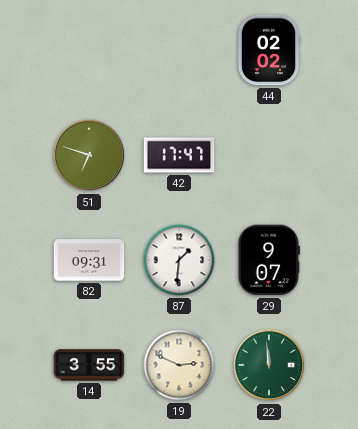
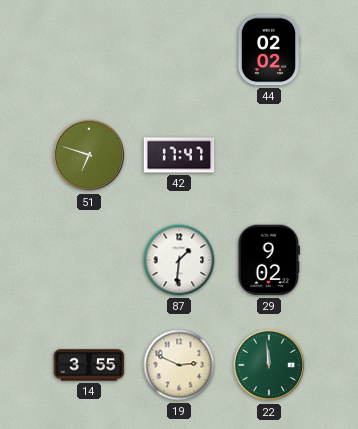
82: 09:31 -> none
29: 9:07 -> 9:02
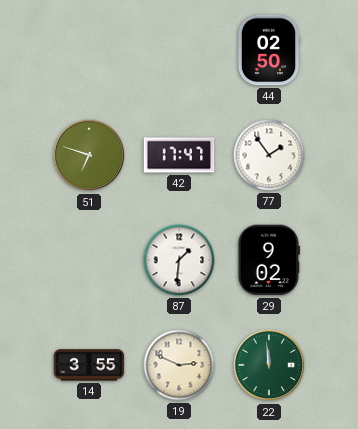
44: 02:02 -> 02:50
77: none -> 1:54
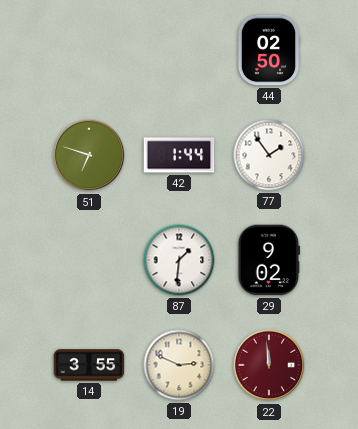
42: 17:47 -> 1:44
22 dial: green -> burgundy
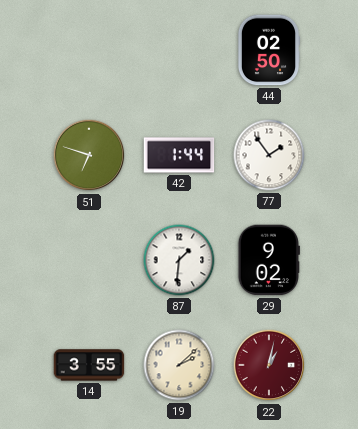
19: 2:49 -> 2:08
22: 11:59 -> 1:02
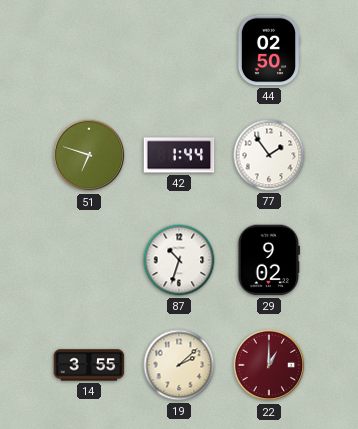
87: 1:31 -> 10:33
22: 1:02 -> 1:00
